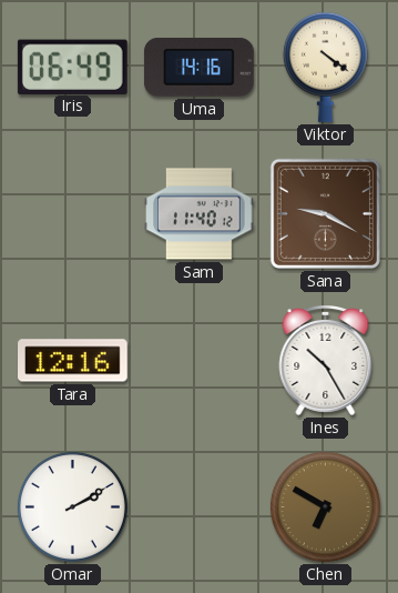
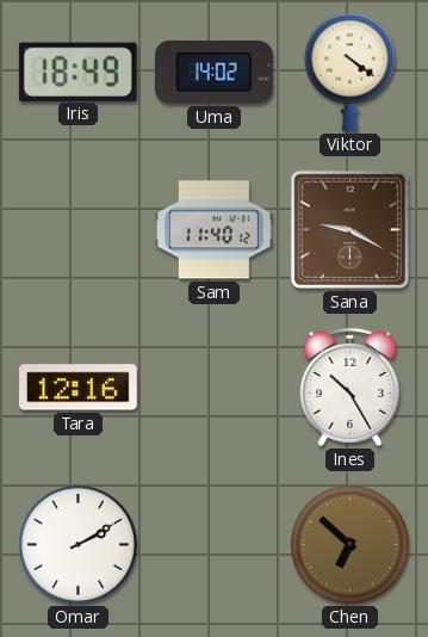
Iris: 06:49 -> 18:49
Uma: 14:16 -> 14:02
Chen: 6:50 -> 6:52
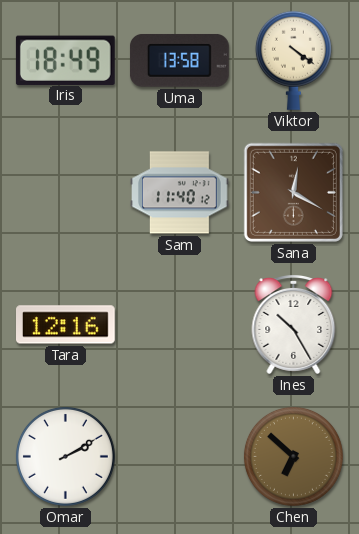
Uma: 14:02 -> 13:58
Sana: 9:20 -> 12:20
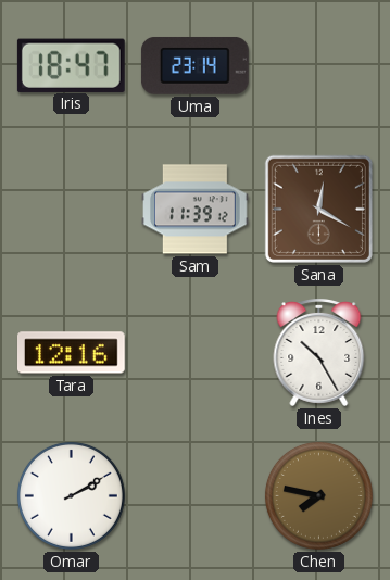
Iris: 18:49 -> 18:47
Uma: 13:58 -> 23:14
Viktor: 4:21 -> none
Sam: 11:40 -> 11:39
Chen: 6:52 -> 7:47
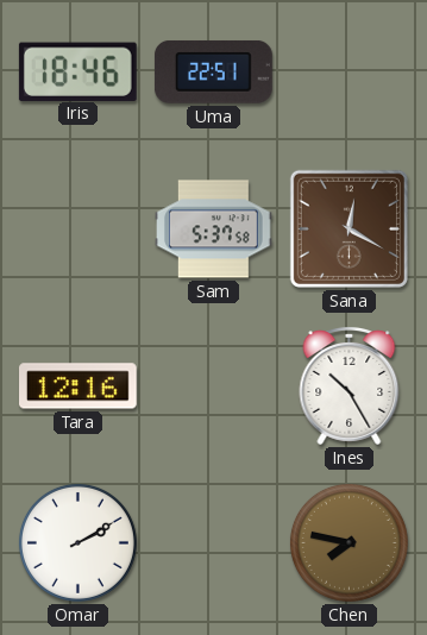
Iris: 18:47 -> 18:46
Uma: 23:14 -> 22:51
Sam: 11:39 -> 5:37
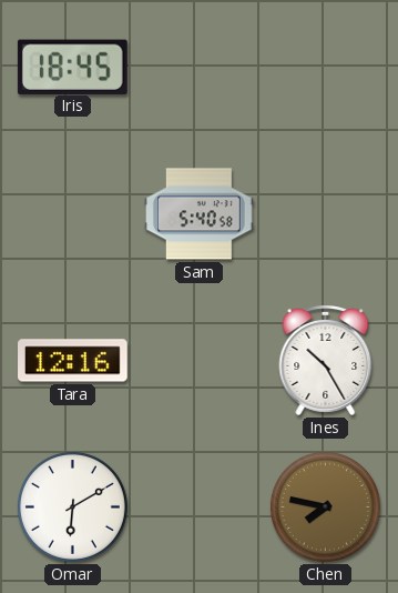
Iris: 18:46 -> 18:45
Uma: 22:51 -> none
Sam: 5:37 -> 5:40
Sana: 12:20 -> none
Omar: 2:10 -> 6:10
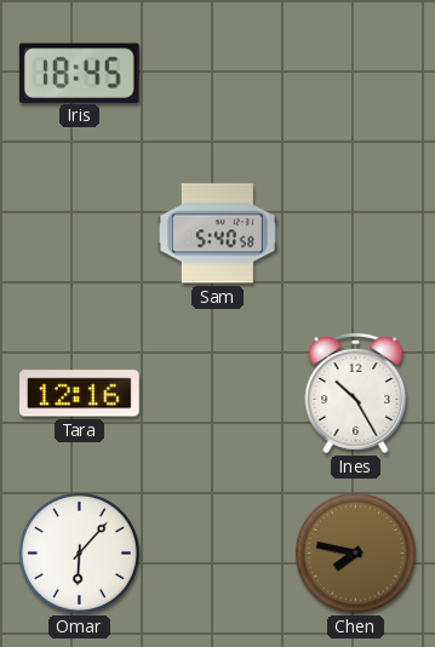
Omar: 6:10 -> 6:07
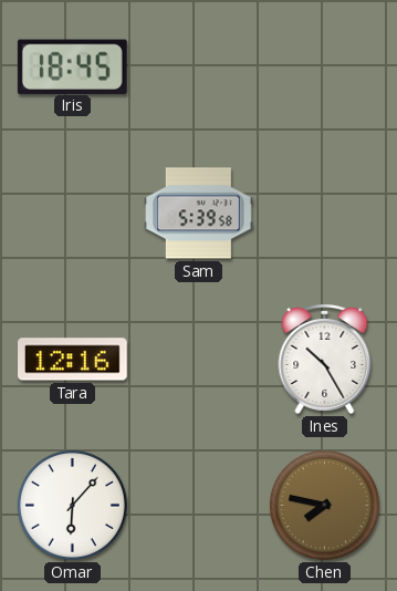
Sam: 5:40 -> 5:39
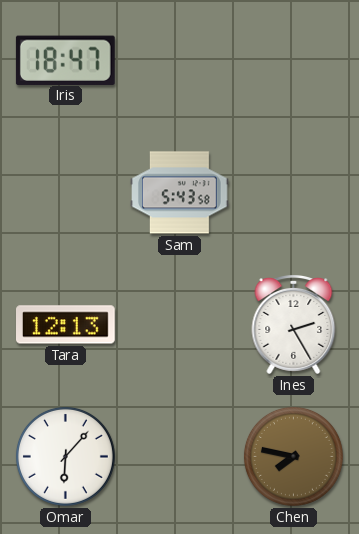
Iris: 18:45 -> 18:47
Sam: 5:39 -> 5:43
Tara: 12:16 -> 12:13
Ines: 10:25 -> 2:25
